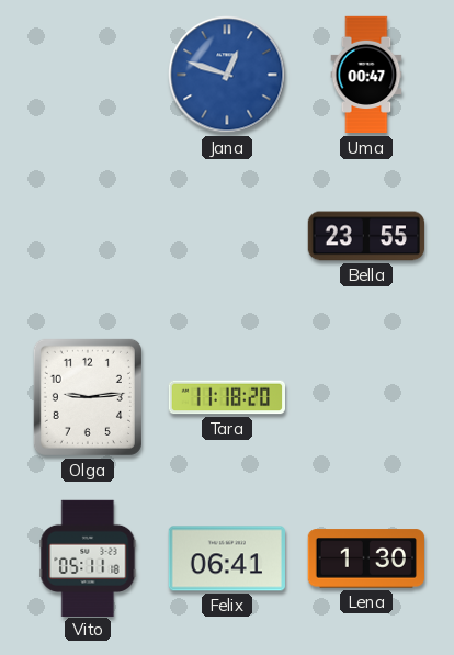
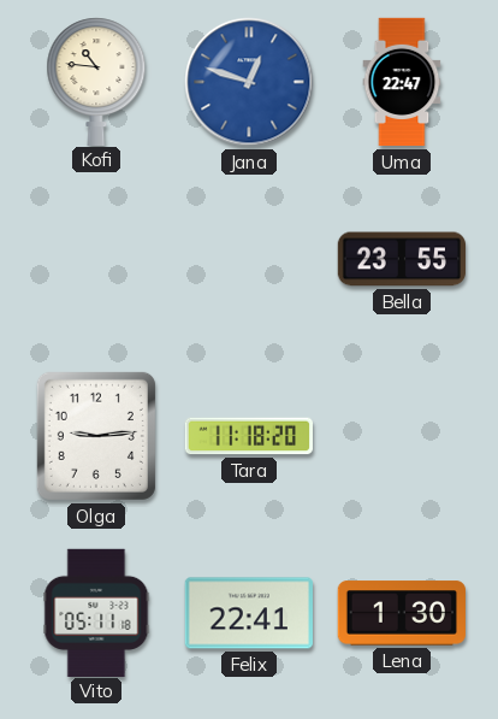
Kofi: none -> 10:46
Uma: 00:47 -> 22:47
Felix: 06:41 -> 22:41
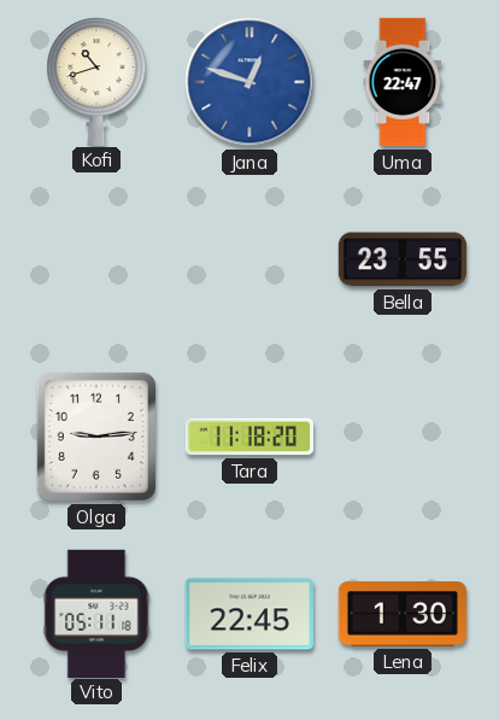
Kofi: 10:46 -> 10:42
Felix: 22:41 -> 22:45
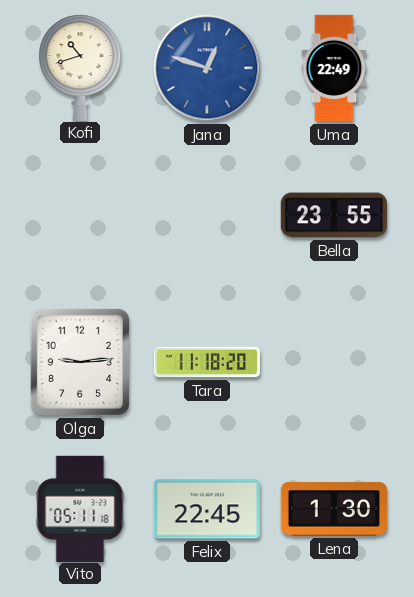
Uma: 22:47 -> 22:49
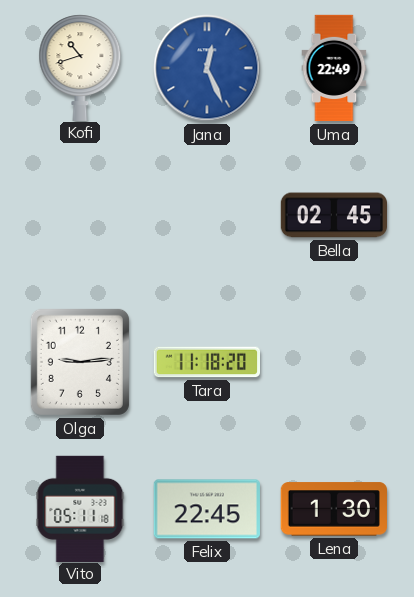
Jana: 12:48 -> 12:26
Bella: 23:55 -> 02:45
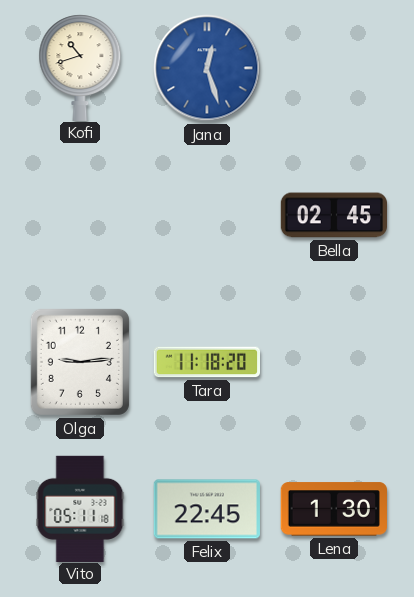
Jana: 12:26 -> 12:27
Uma: 22:49 -> none
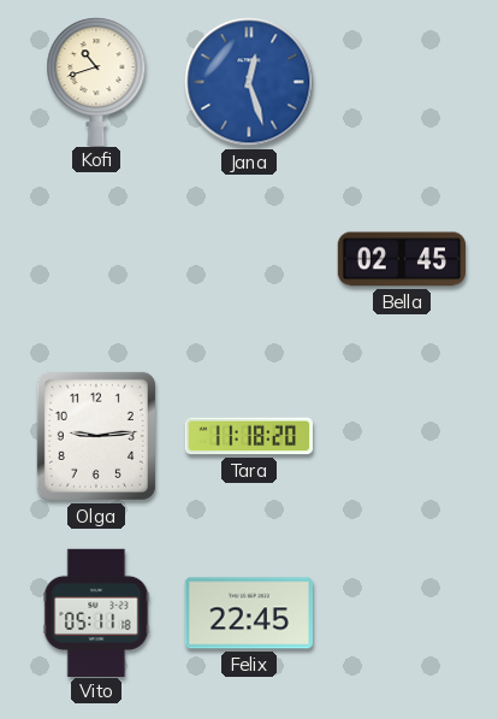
Lena: 1:30 -> none
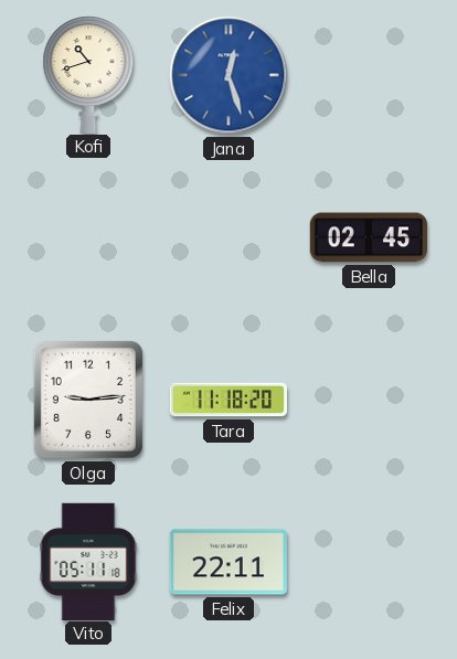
Felix: 22:45 -> 22:11
